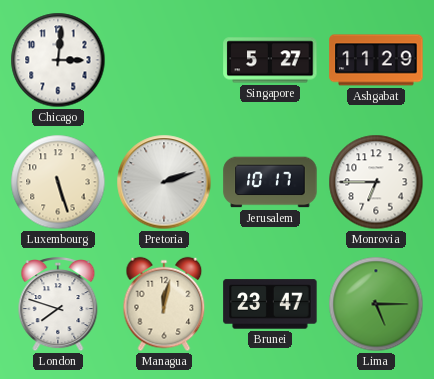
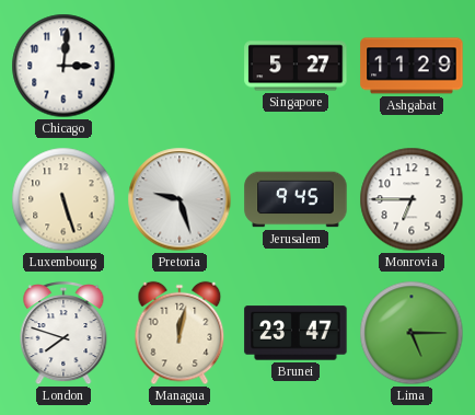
Pretoria: 2:12 -> 9:27
Jerusalem: 10:17 -> 9:45
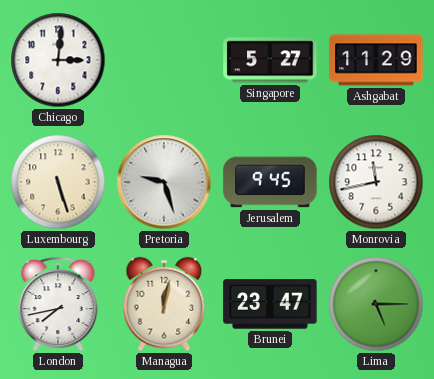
Monrovia: 6:45 -> 11:43
London: 7:48 -> 7:43
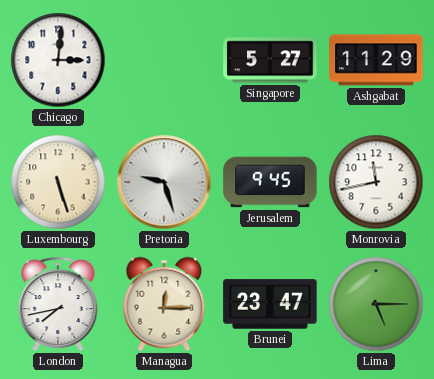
Managua: 12:02 -> 12:15
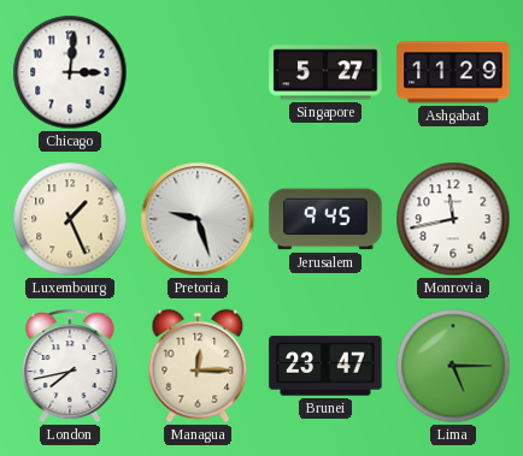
Luxembourg: 5:27 -> 1:26
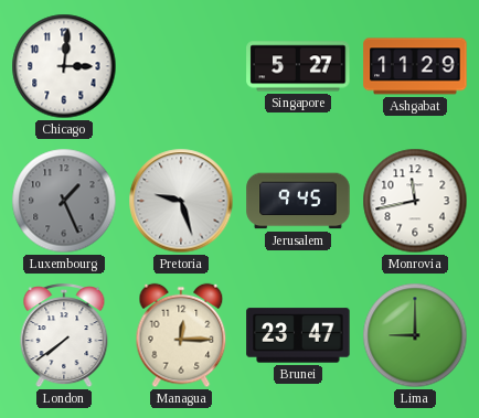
Luxembourg dial: cream -> grey
London: 7:43 -> 7:39
Lima: 5:15 -> 9:00
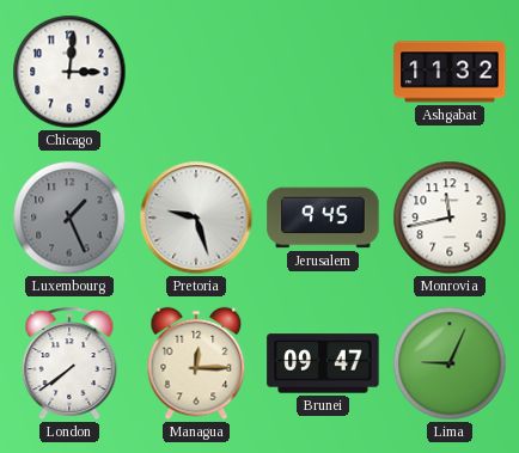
Singapore: 5:27 -> none
Ashgabat: 11:29 -> 11:32
Brunei: 23:47 -> 09:47
Lima: 9:00 -> 9:04
